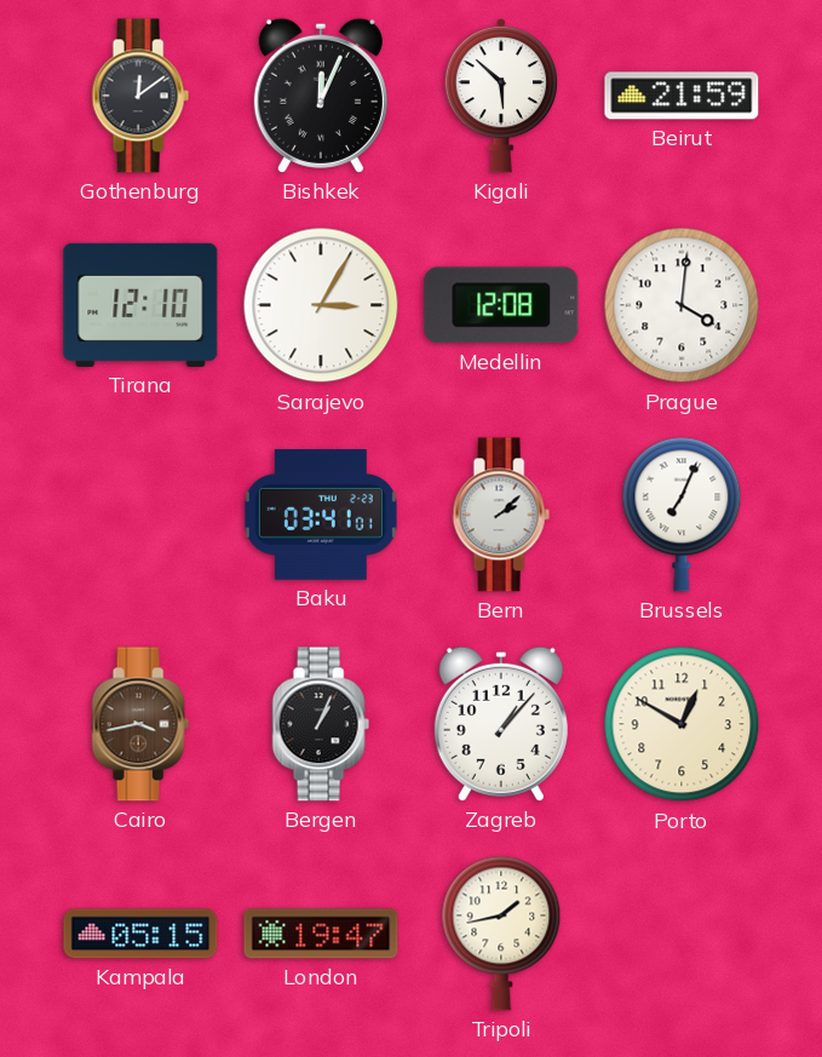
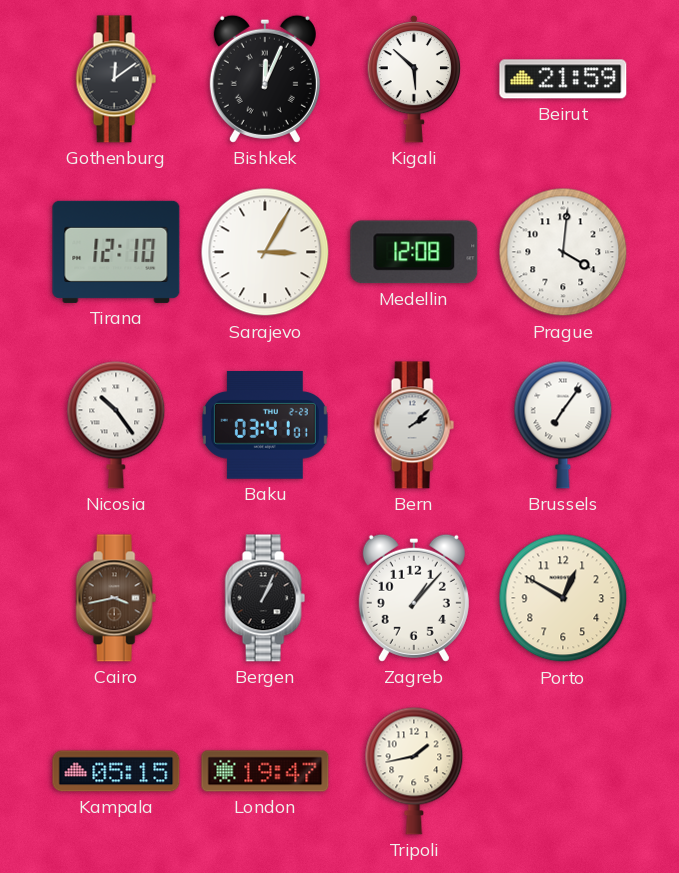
Nicosia: none -> 10:24
Brussels: 7:04 -> 7:06
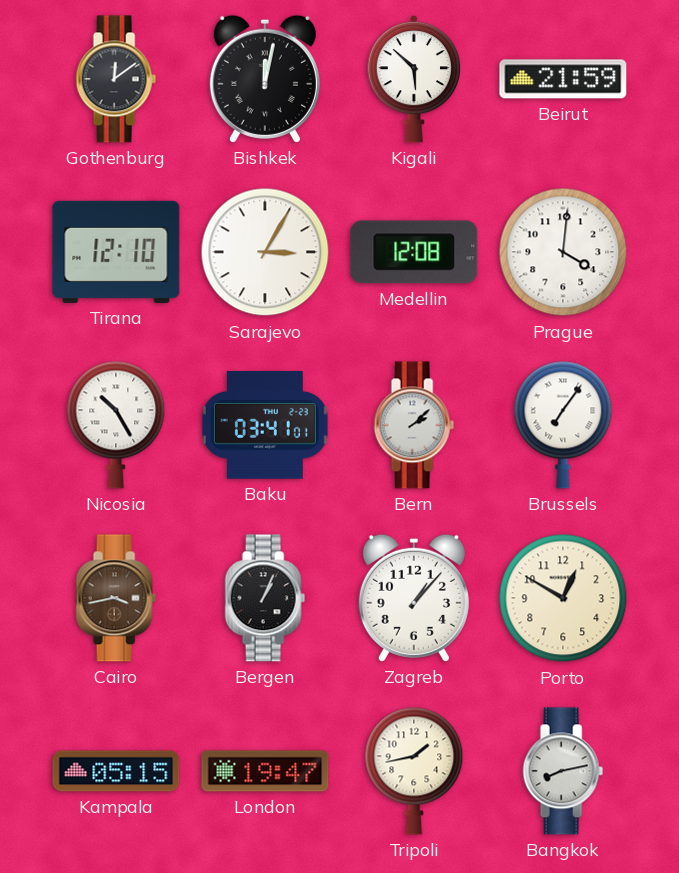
Bishkek: 12:04 -> 12:02
Nicosia: 10:24 -> 10:25
Bangkok: none -> 8:13
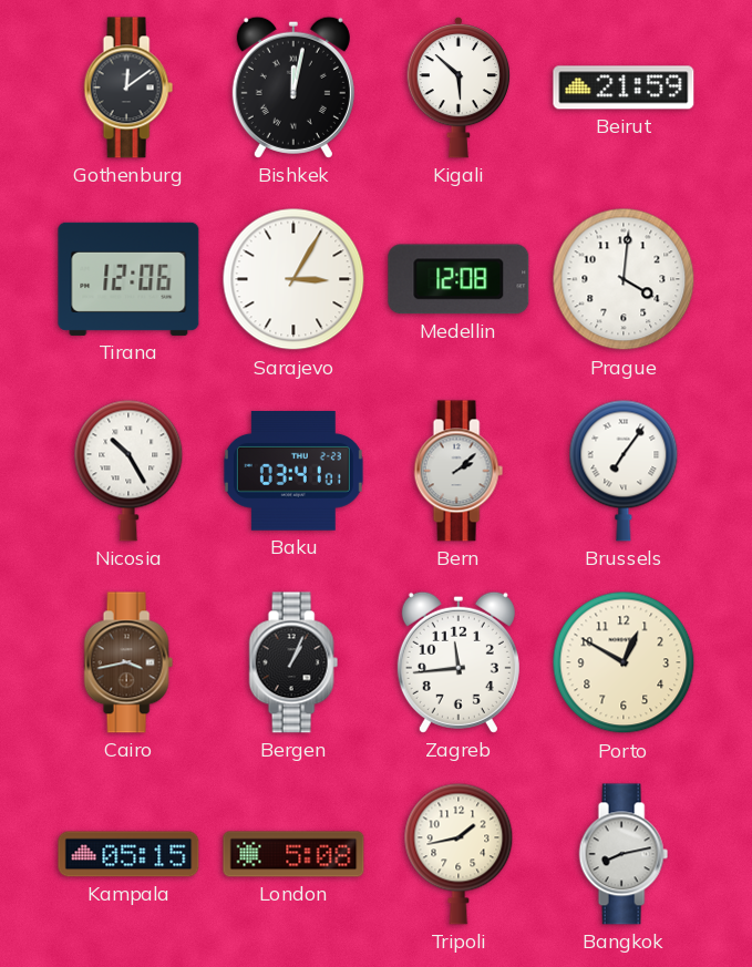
Tirana: 12:10 -> 12:06
Zagreb: 1:07 -> 11:44
London: 19:47 -> 5:08
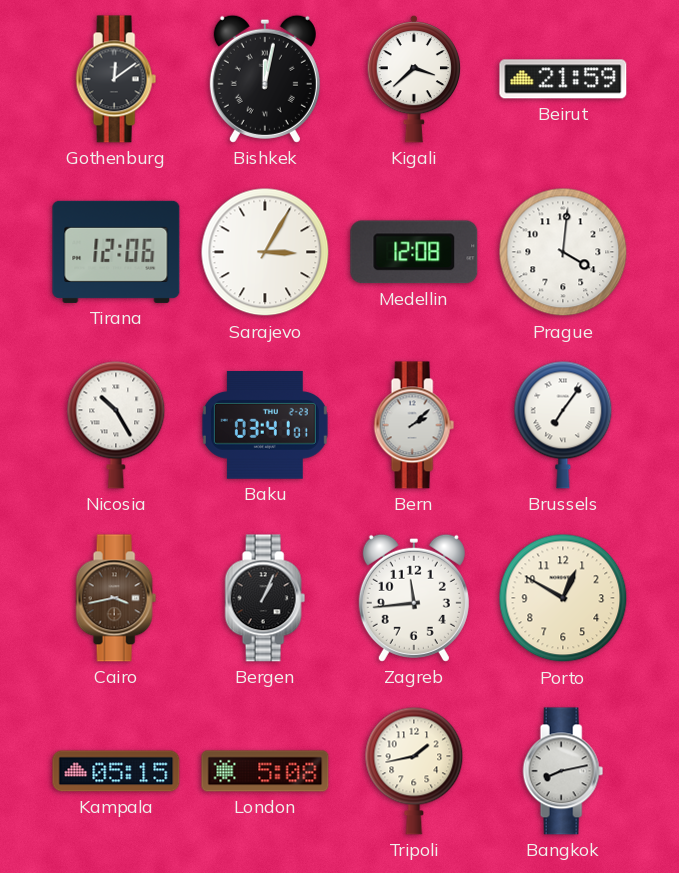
Kigali: 5:52 -> 3:38
